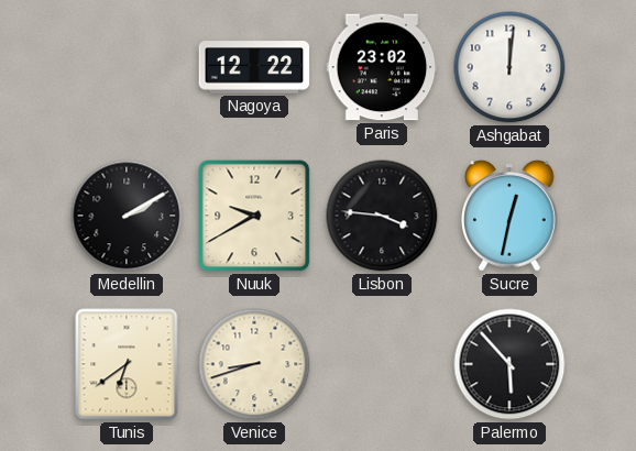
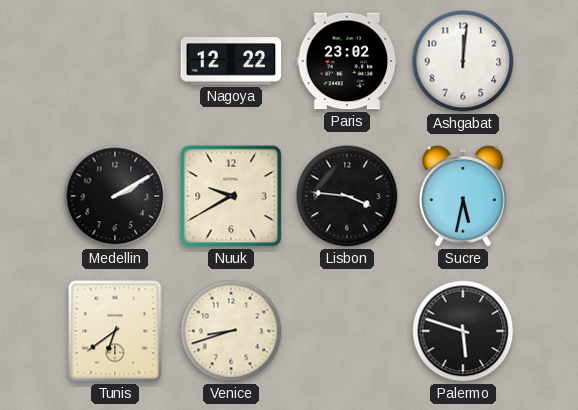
Sucre: 12:32 -> 5:32
Palermo: 5:53 -> 5:48
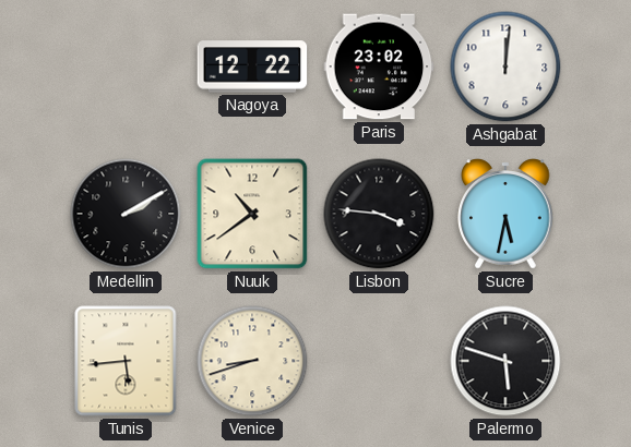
Nuuk: 9:40 -> 10:39
Tunis: 6:39 -> 5:44
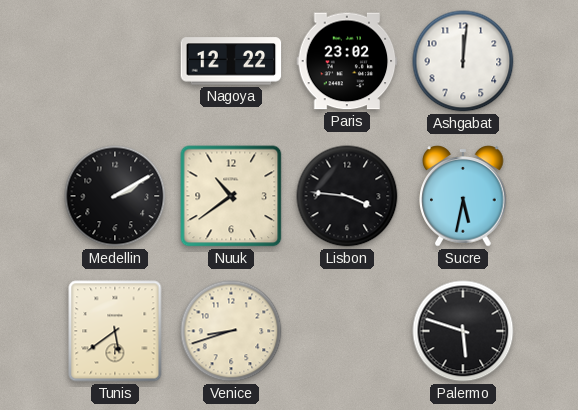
Tunis: 5:44 -> 5:39
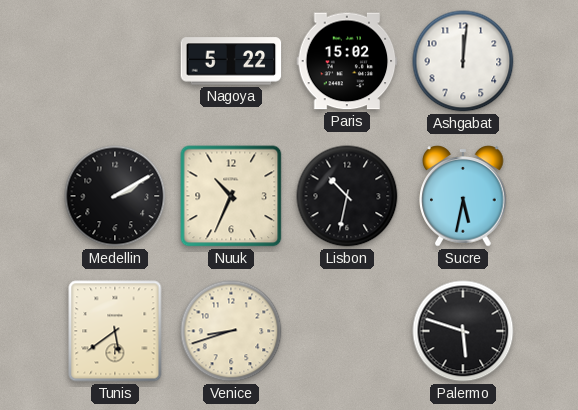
Nagoya: 12:22 -> 5:22
Paris: 23:02 -> 15:02
Nuuk: 10:39 -> 10:34
Lisbon: 3:46 -> 10:32
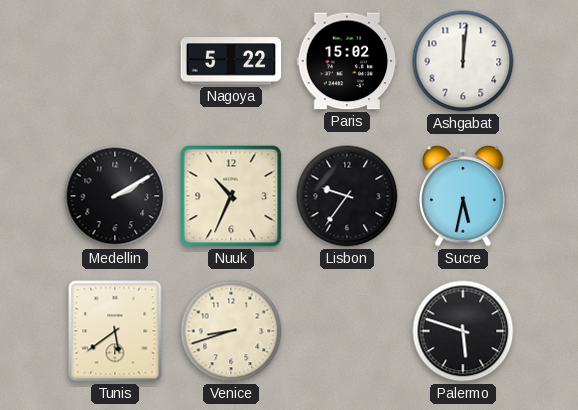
Lisbon: 10:32 -> 9:36
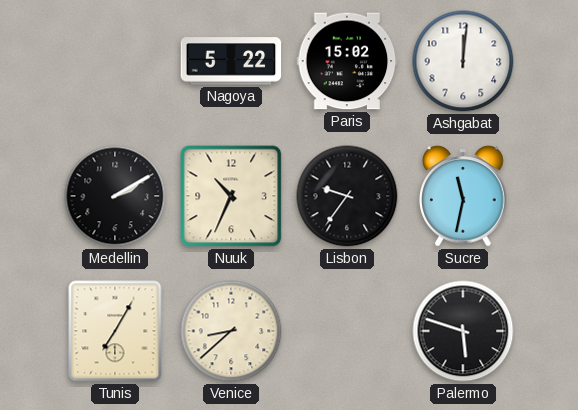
Sucre: 5:32 -> 11:32
Tunis: 5:39 -> 7:05
Venice: 8:42 -> 8:38
